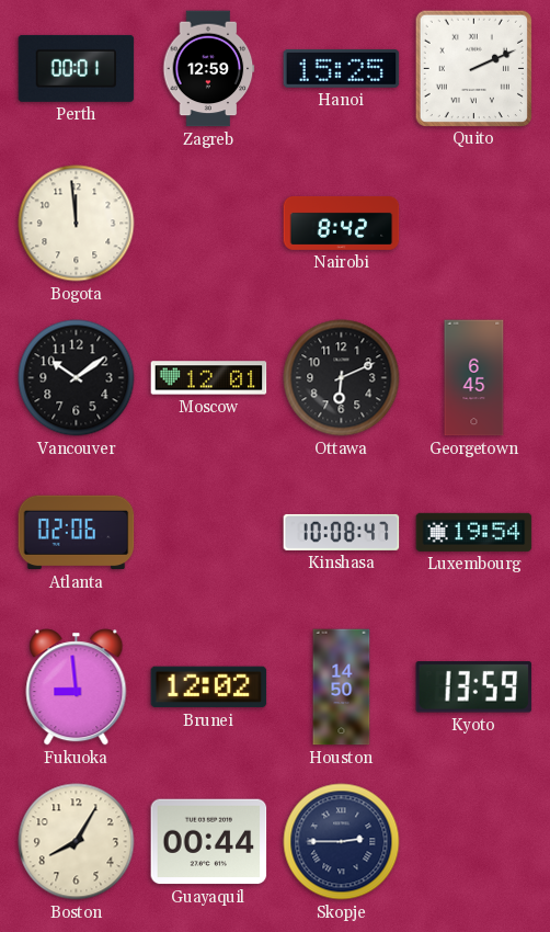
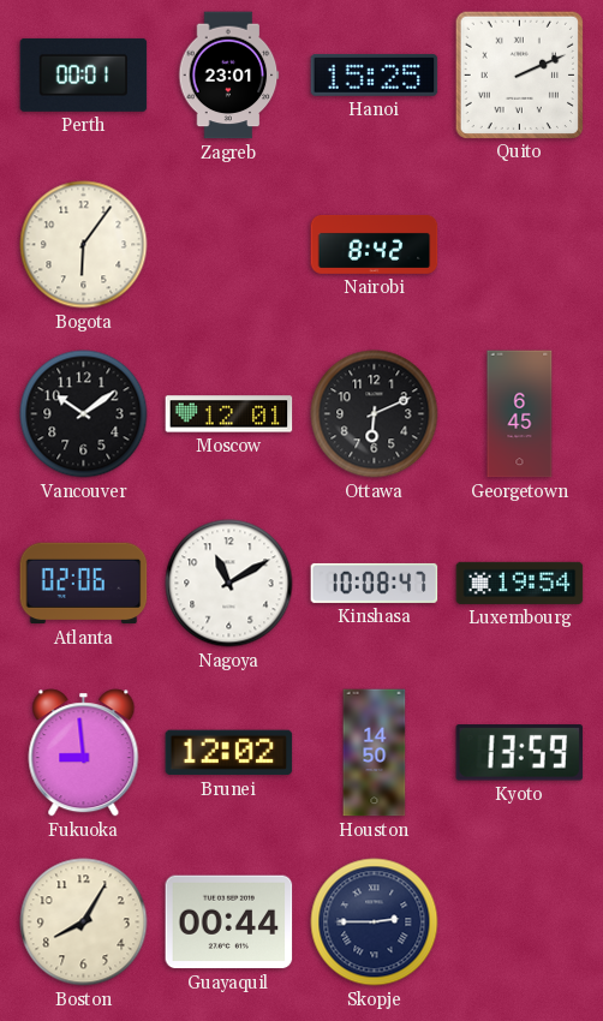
Zagreb: 12:59 -> 23:01
Bogota: 11:59 -> 6:06
Nagoya: none -> 11:10
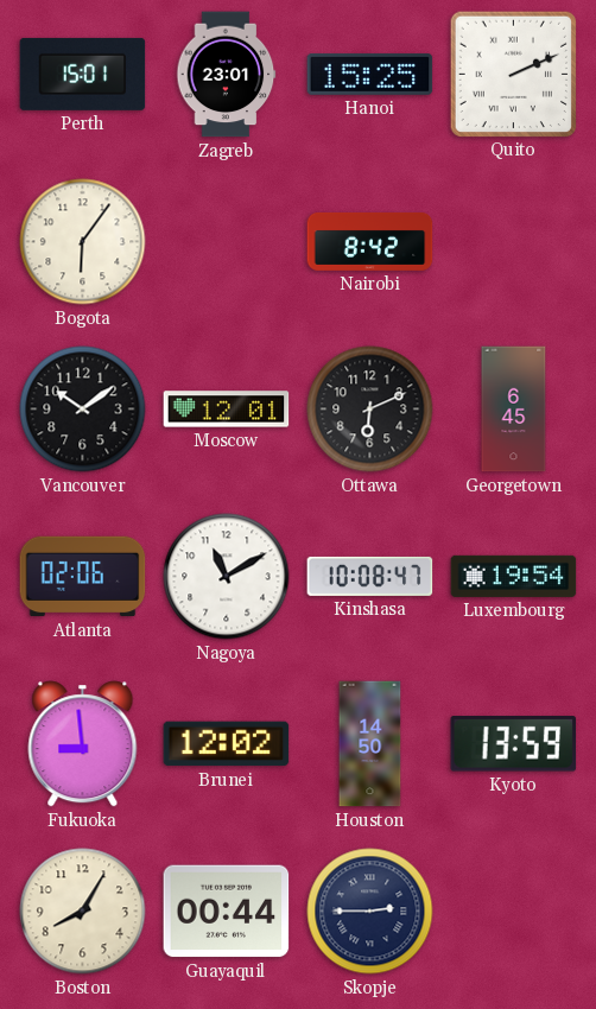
Perth: 00:01 -> 15:01
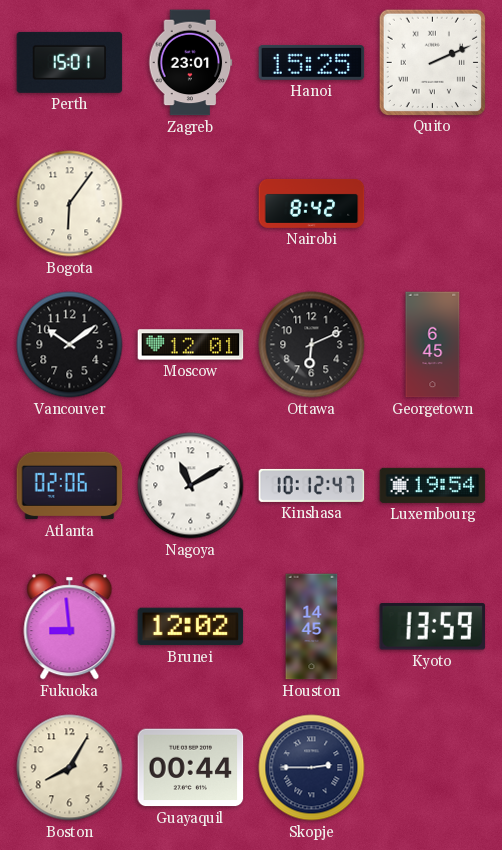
Kinshasa: 10:08 -> 10:12
Houston: 14:50 -> 14:45
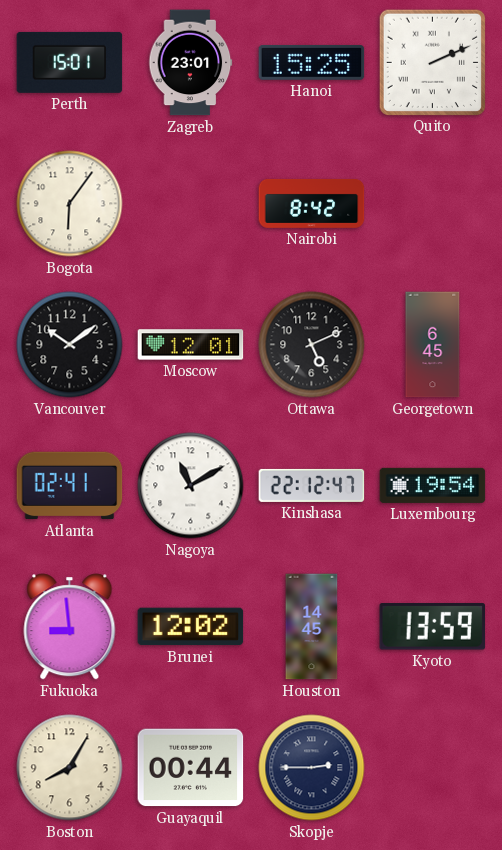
Ottawa: 6:11 -> 5:11
Atlanta: 02:06 -> 02:41
Kinshasa: 10:12 -> 22:12
